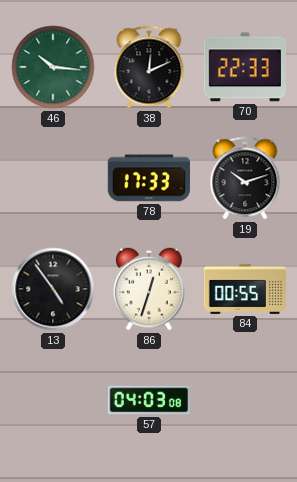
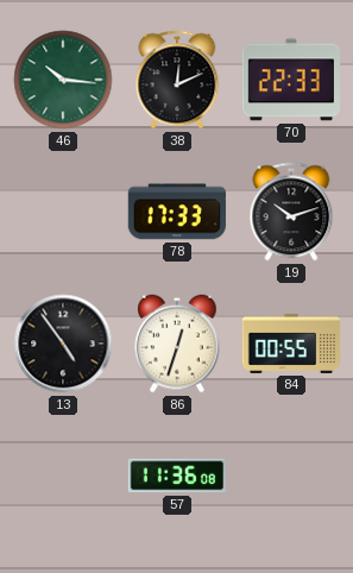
57: 04:03 -> 11:36
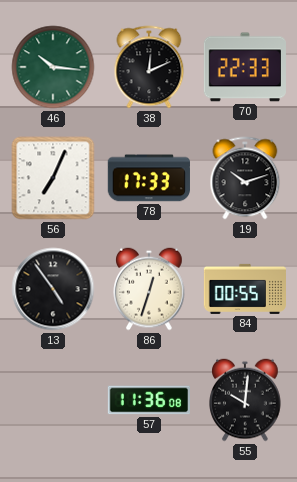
56: none -> 7:04
55: none -> 10:01
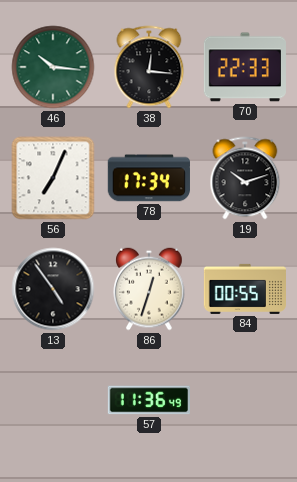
38: 12:11 -> 12:16
78: 17:33 -> 17:34
57: 11:36:08 -> 11:36:49
55: 10:01 -> none
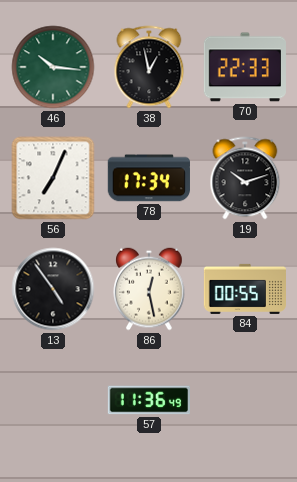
38: 12:16 -> 12:58
86: 12:33 -> 12:28
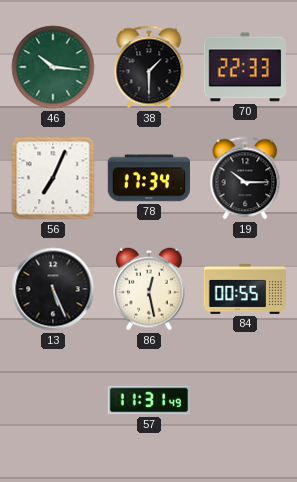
38: 12:58 -> 1:30
19: 10:12 -> 10:15
13: 4:54 -> 5:26
57: 11:36 -> 11:31
